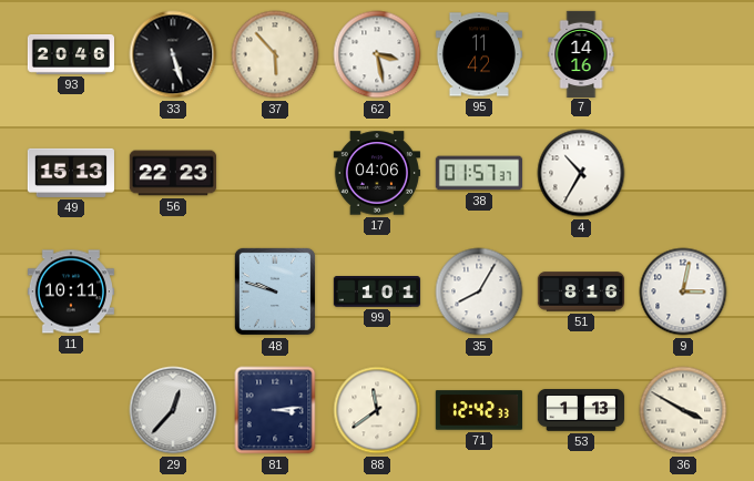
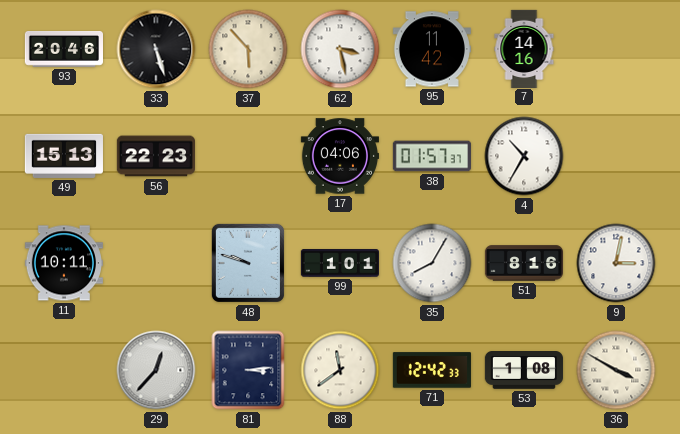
53: 1:13 -> 1:08
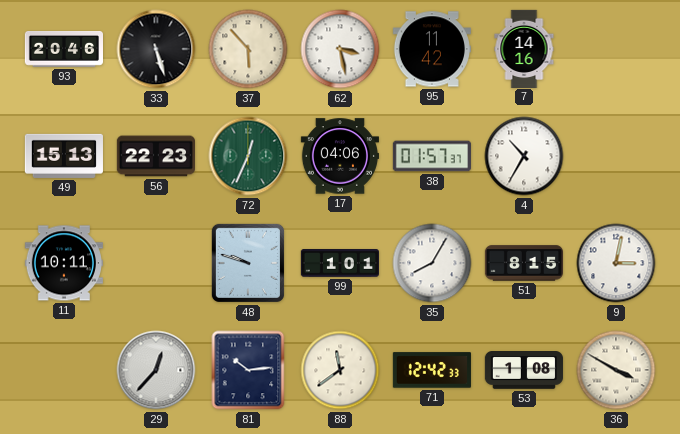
72: none -> 12:34
51: 8:16 -> 8:15
81: 3:14 -> 10:14
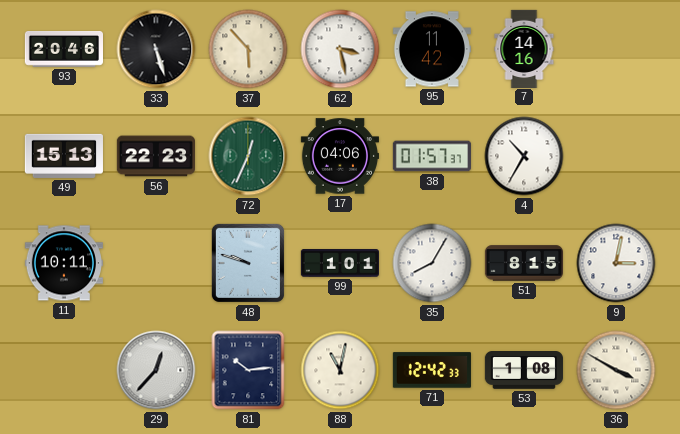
88: 11:39 -> 11:02
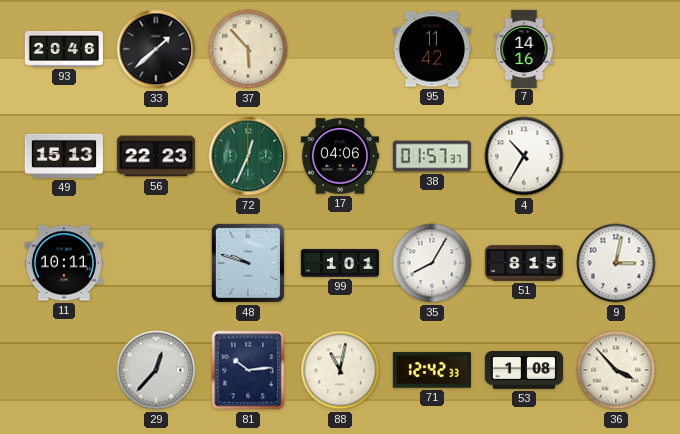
33: 5:27 -> 1:38
62: 3:28 -> none
36: 3:50 -> 3:53
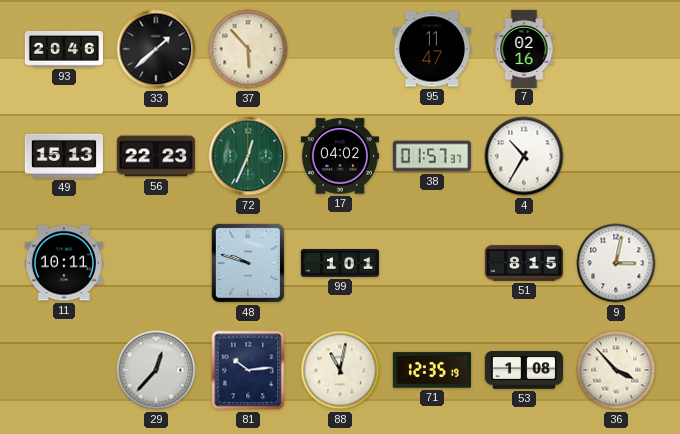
95: 11:42 -> 11:47
7: 14:16 -> 02:16
17: 04:06 -> 04:02
35: 8:05 -> none
71: 12:42 -> 12:35
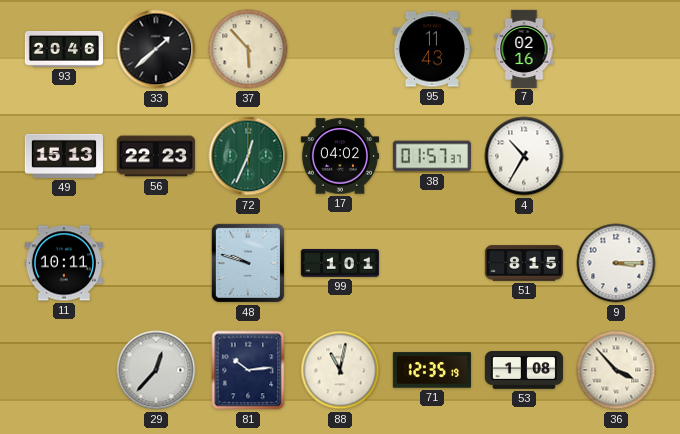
95: 11:47 -> 11:43
9: 3:02 -> 3:15
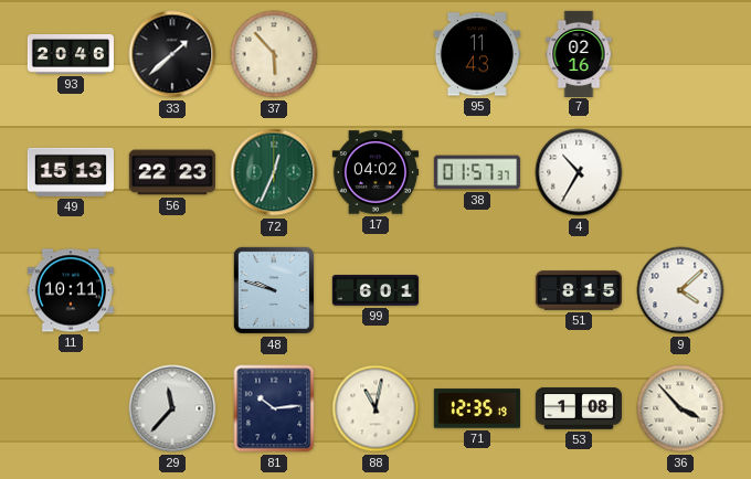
99: 1:01 -> 6:01
9: 3:15 -> 4:08
29: 12:37 -> 11:37
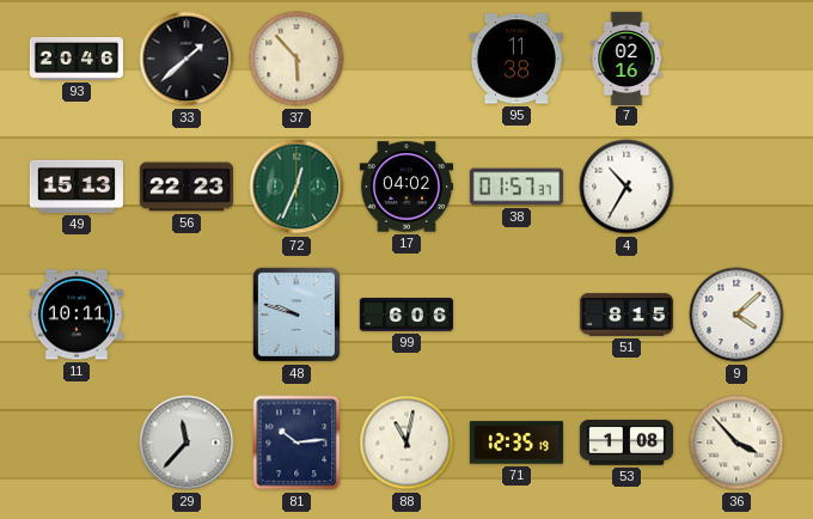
95: 11:43 -> 11:38
99: 6:01 -> 6:06
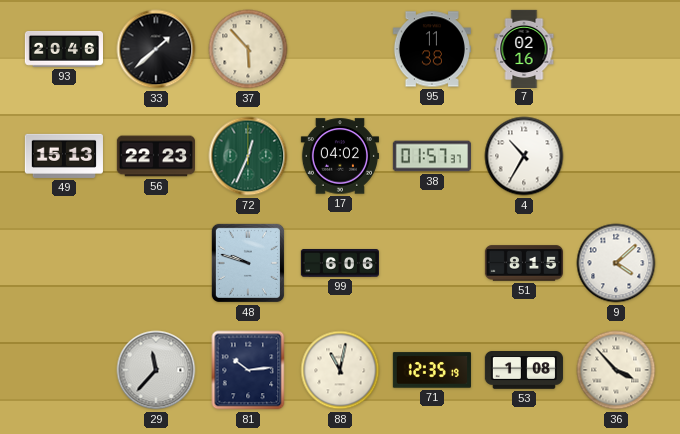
11: 10:11 -> none
